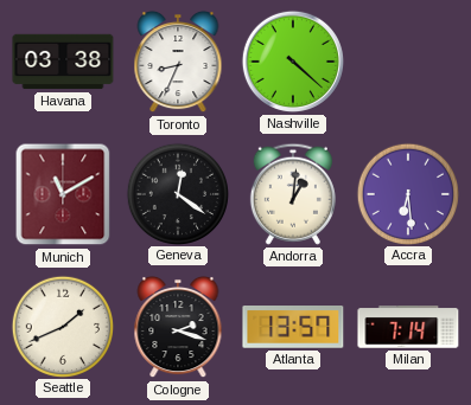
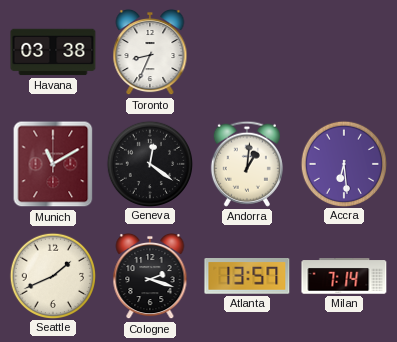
Nashville: 4:22 -> none
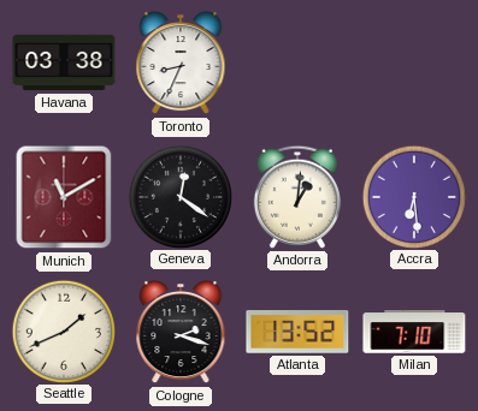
Atlanta: 13:57 -> 13:52
Milan: 7:14 -> 7:10
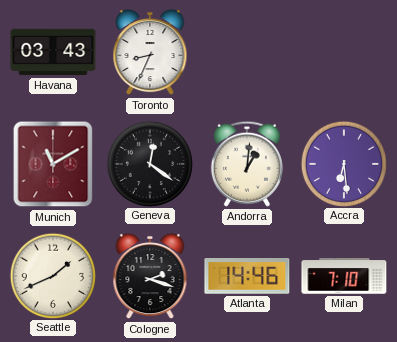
Havana: 03:38 -> 03:43
Atlanta: 13:52 -> 14:46
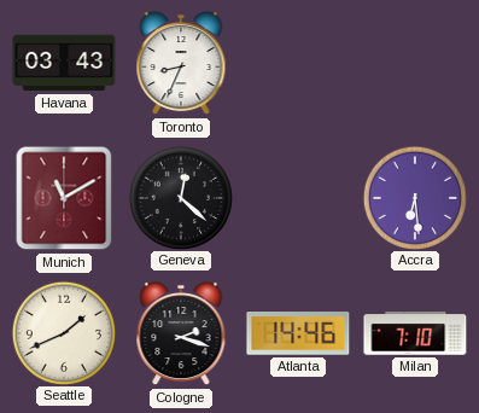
Geneva: 12:21 -> 12:22
Andorra: 1:01 -> none
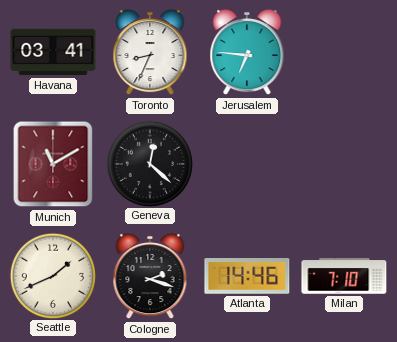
Havana: 03:43 -> 03:41
Jerusalem: none -> 6:46
Accra: 6:29 -> none
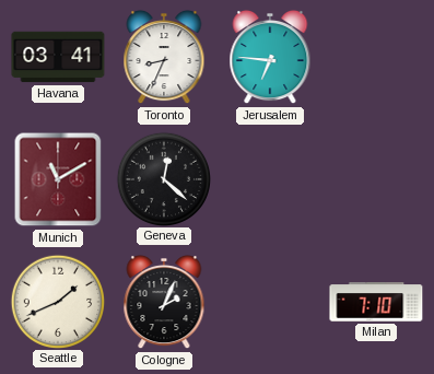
Cologne: 2:18 -> 2:04
Atlanta: 14:46 -> none
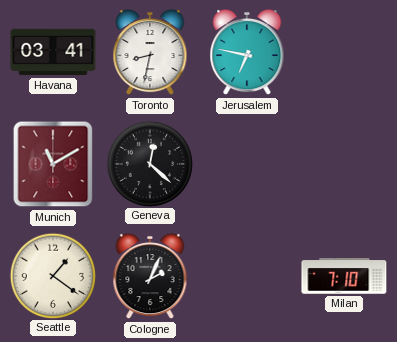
Toronto: 8:34 -> 8:32
Jerusalem: 6:46 -> 6:47
Seattle: 1:41 -> 1:21
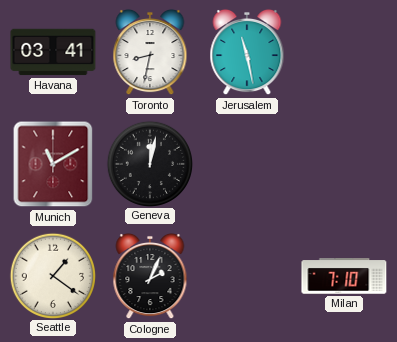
Jerusalem: 6:47 -> 11:28
Geneva: 12:22 -> 12:02
